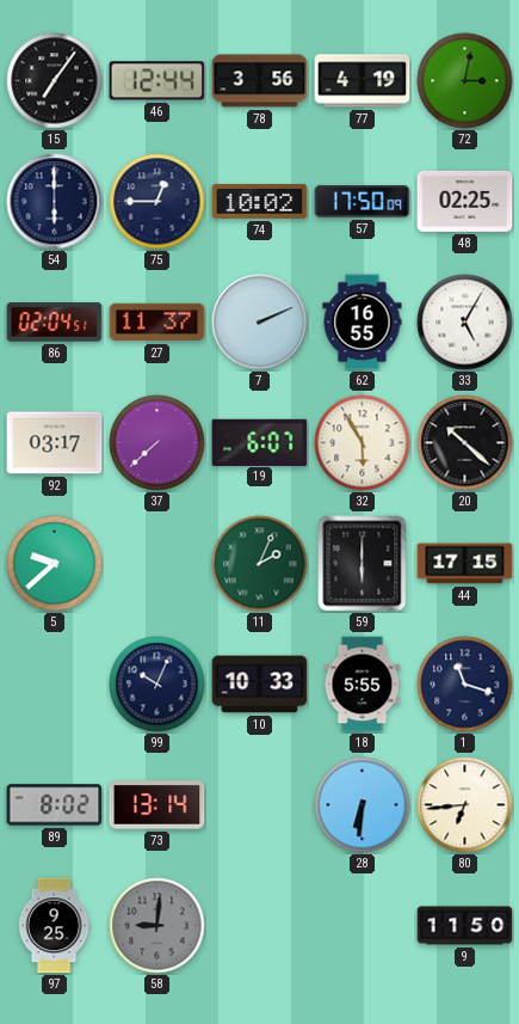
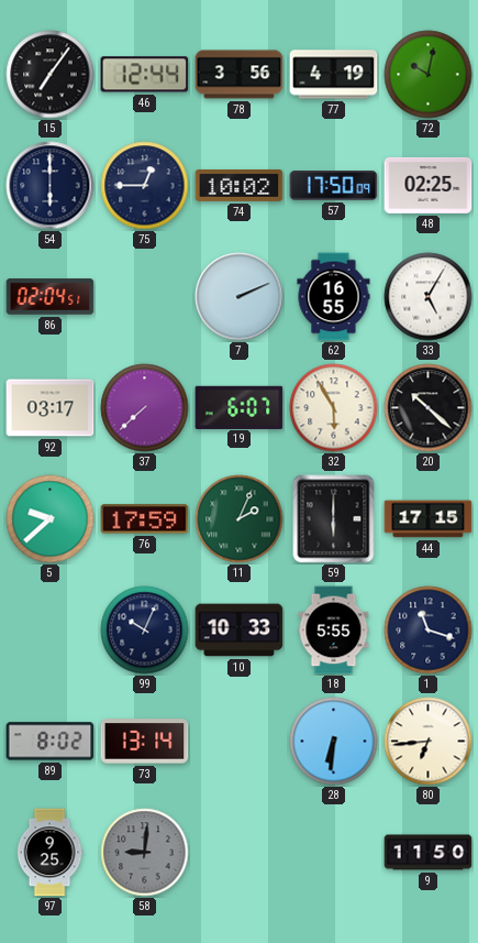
72: 3:02 -> 10:02
27: 11:37 -> none
76: none -> 17:59
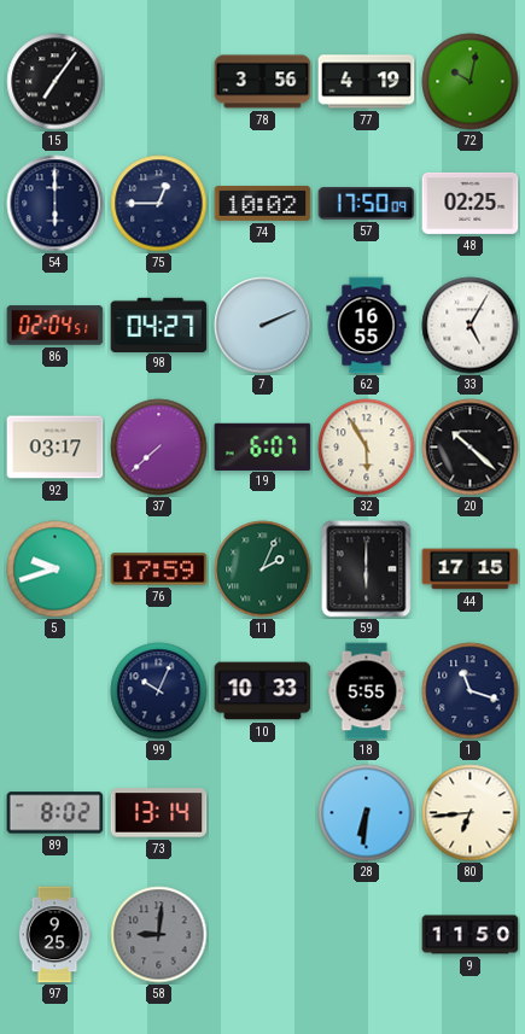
46: 12:44 -> none
98: none -> 04:27
5: 9:38 -> 9:42
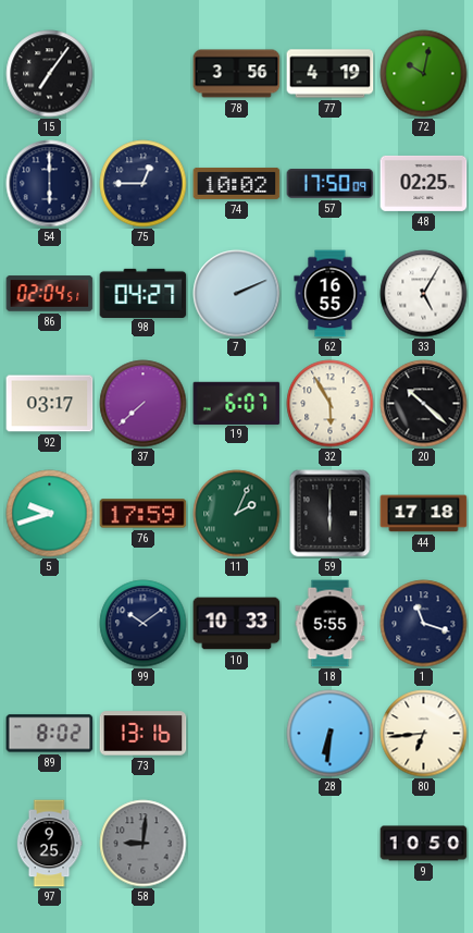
44: 17:15 -> 17:18
99: 10:04 -> 10:09
73: 13:14 -> 13:16
9: 11:50 -> 10:50
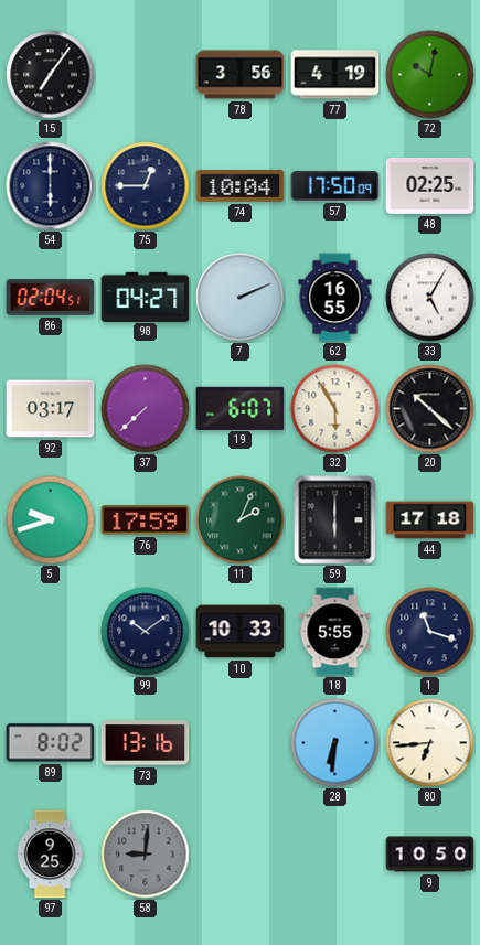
74: 10:02 -> 10:04
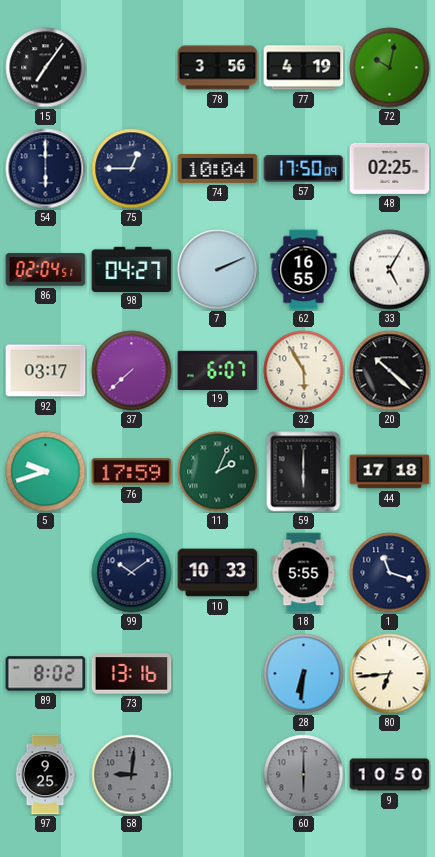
60: none -> 6:00
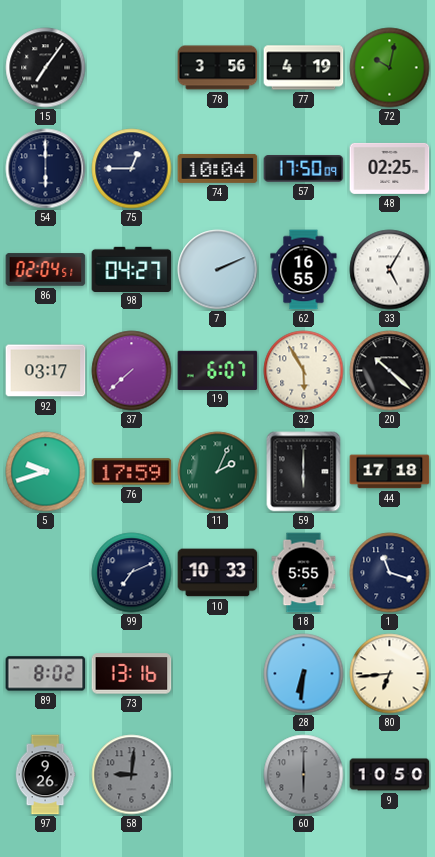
99: 10:09 -> 7:11
97: 9:25 -> 9:26
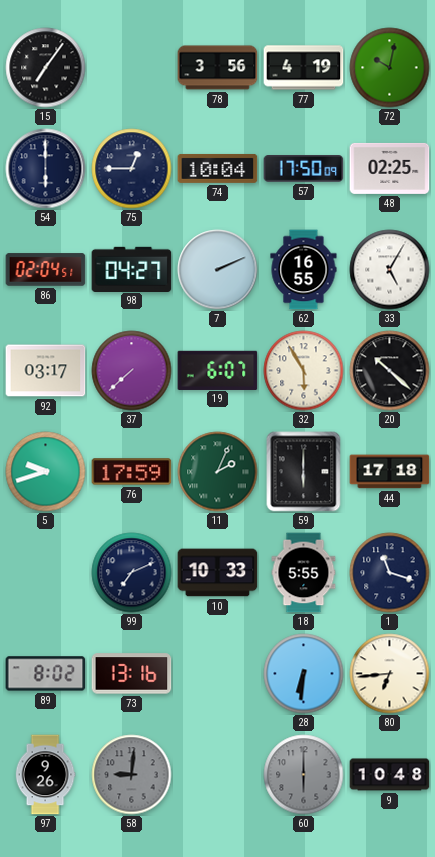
9: 10:50 -> 10:48
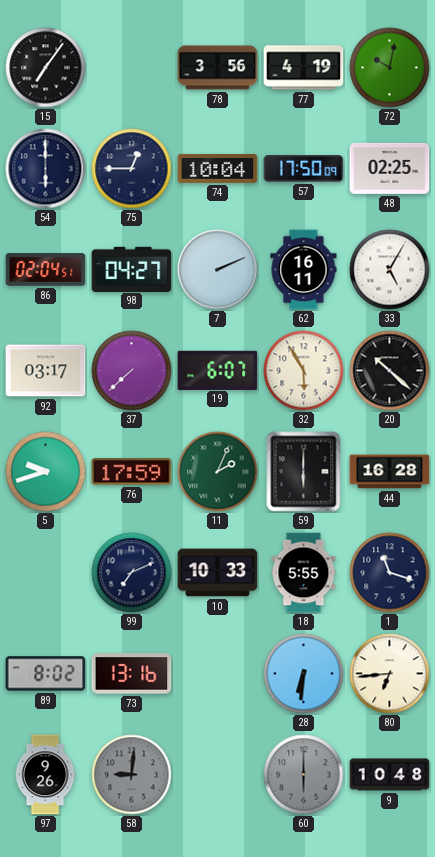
62: 16:55 -> 16:11
44: 17:18 -> 16:28
